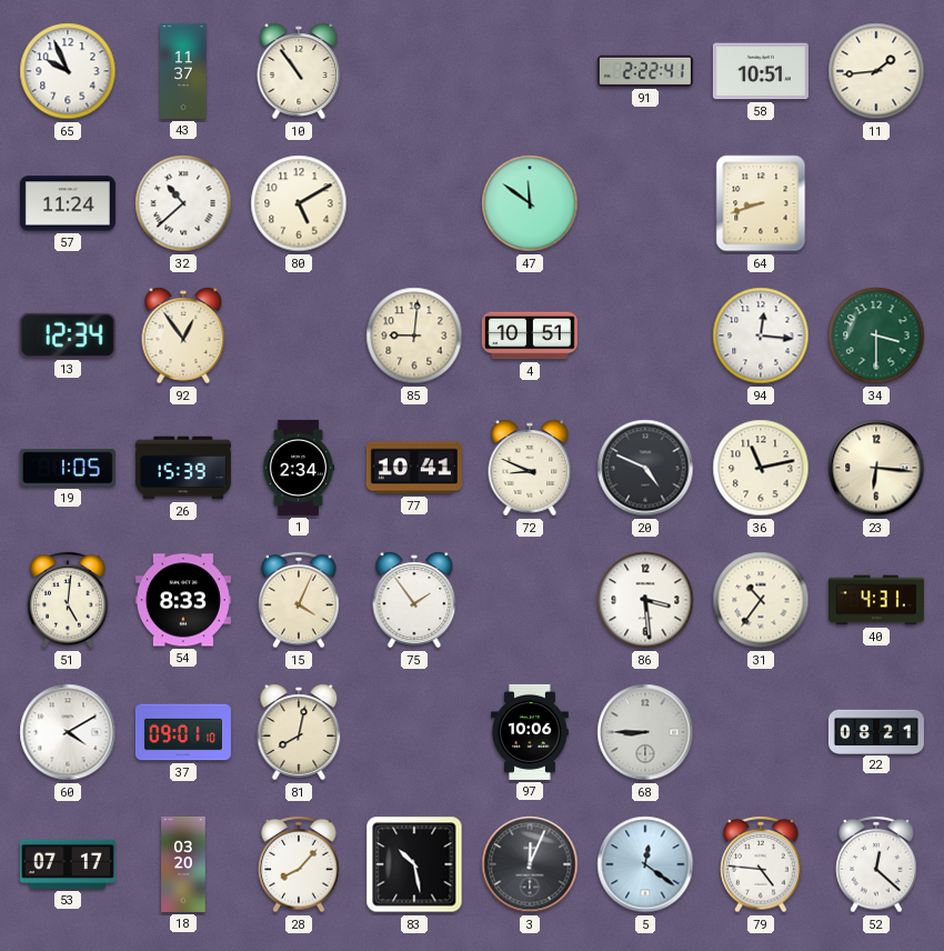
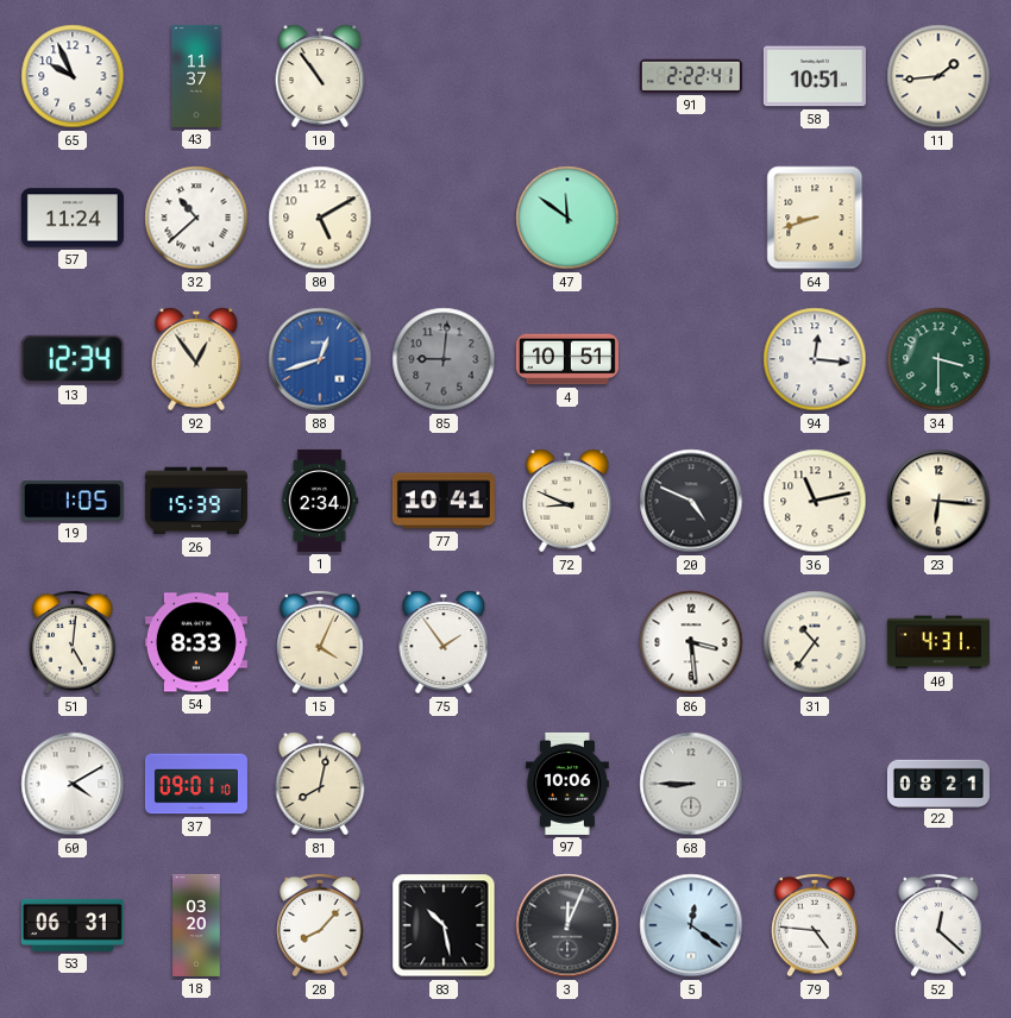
88: none -> 12:42
85 dial: cream -> grey
53: 07:17 -> 06:31
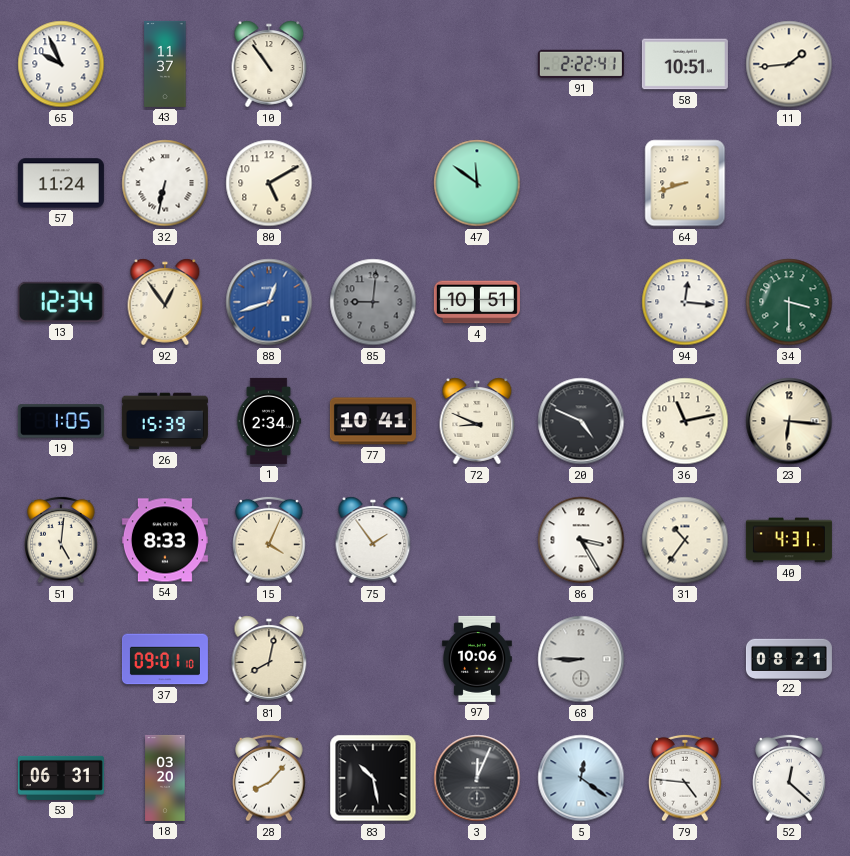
32: 10:38 -> 6:32
86: 3:29 -> 3:25
60: 4:10 -> none
